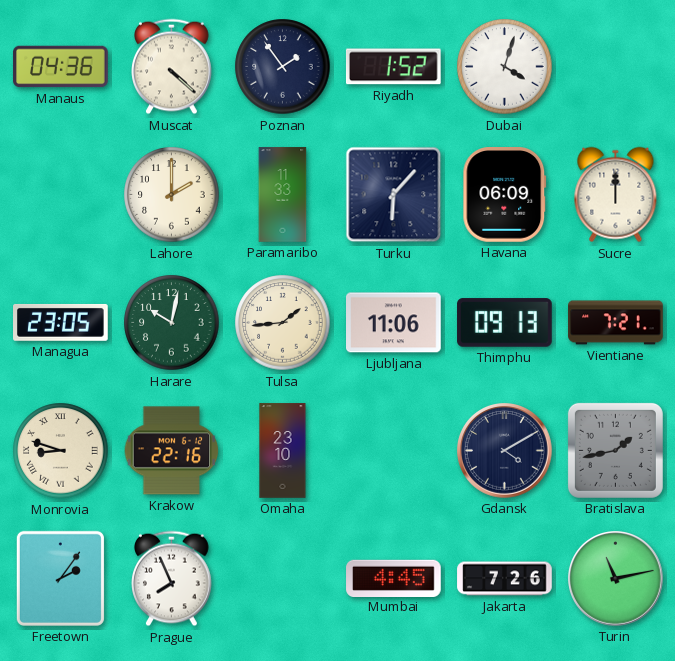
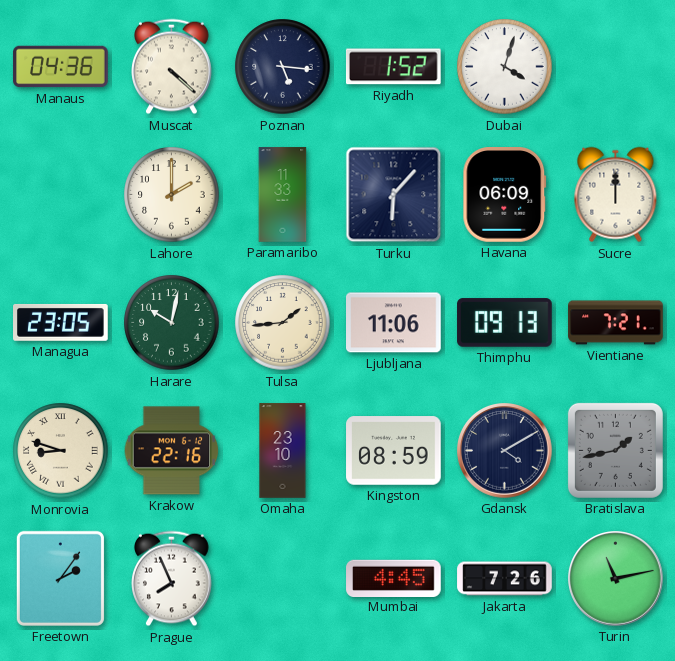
Poznan: 1:54 -> 5:16
Kingston: none -> 08:59
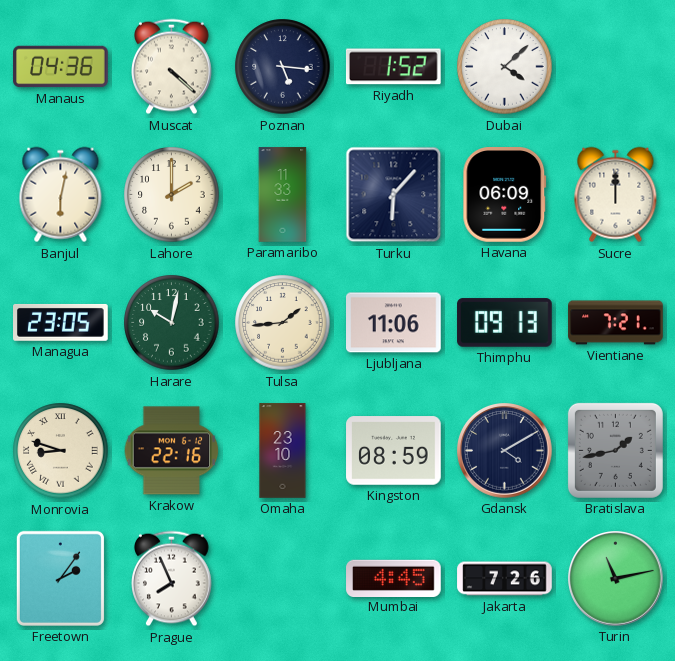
Dubai: 4:03 -> 4:08
Banjul: none -> 6:02
